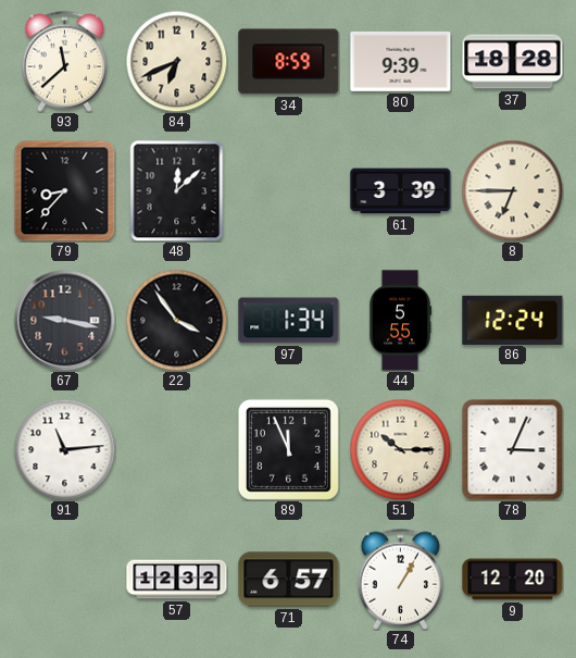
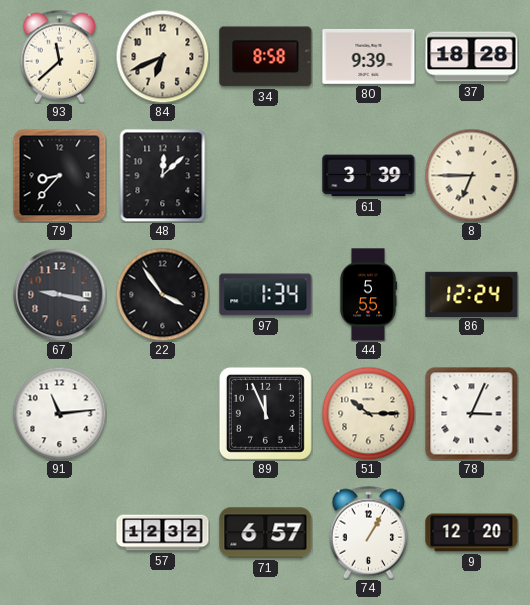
34: 8:59 -> 8:58
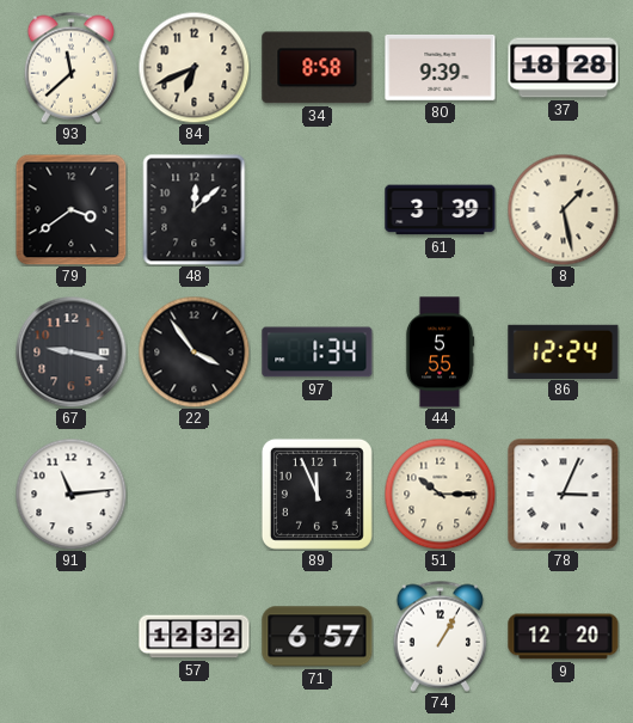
79: 8:37 -> 3:39
8: 6:45 -> 1:28
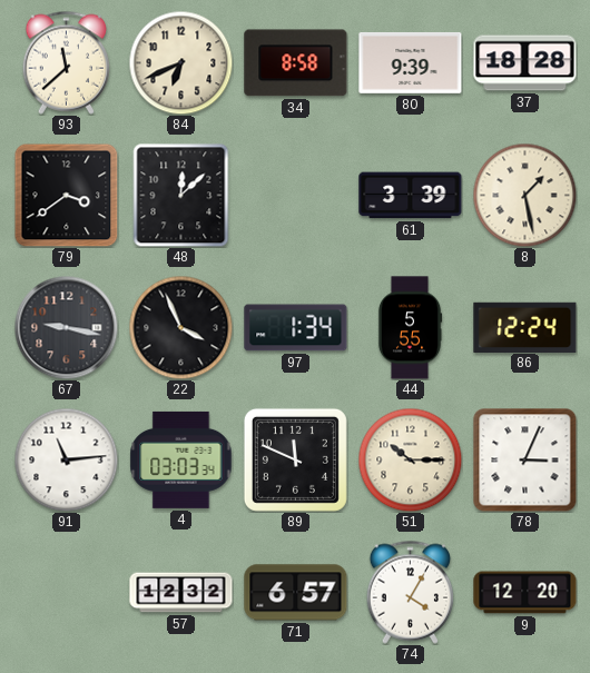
22: 3:54 -> 3:56
4: none -> 03:03
89: 11:56 -> 11:49
74: 1:05 -> 4:05
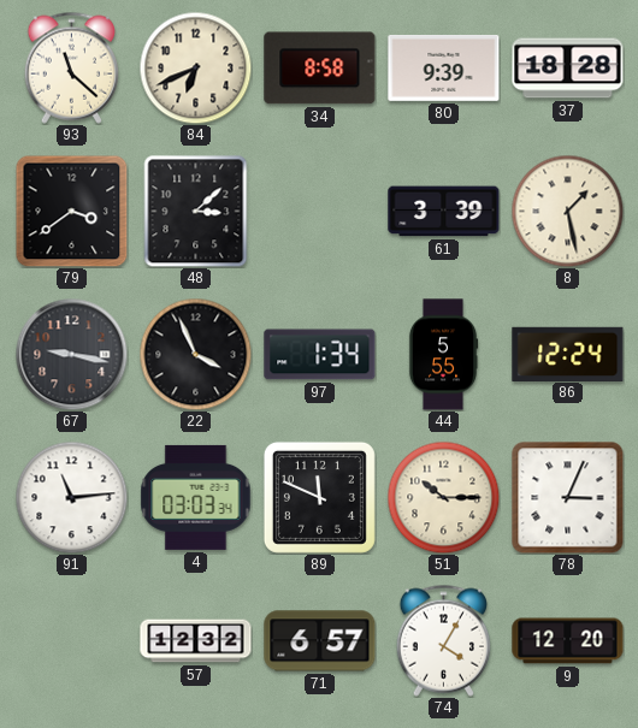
93: 11:38 -> 11:22
48: 12:08 -> 3:08
